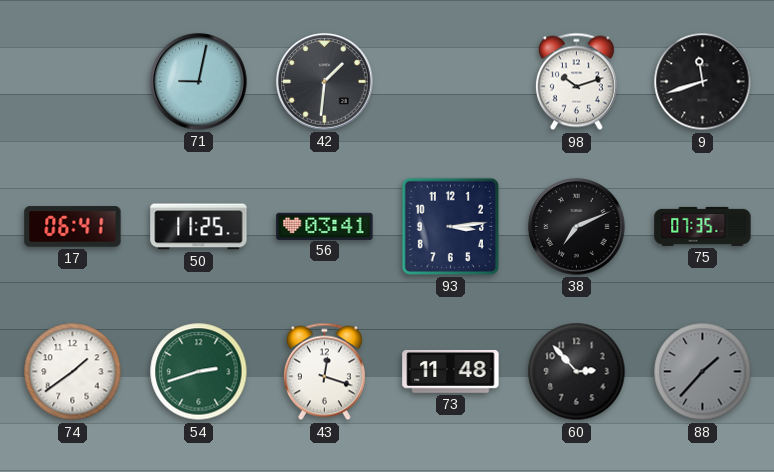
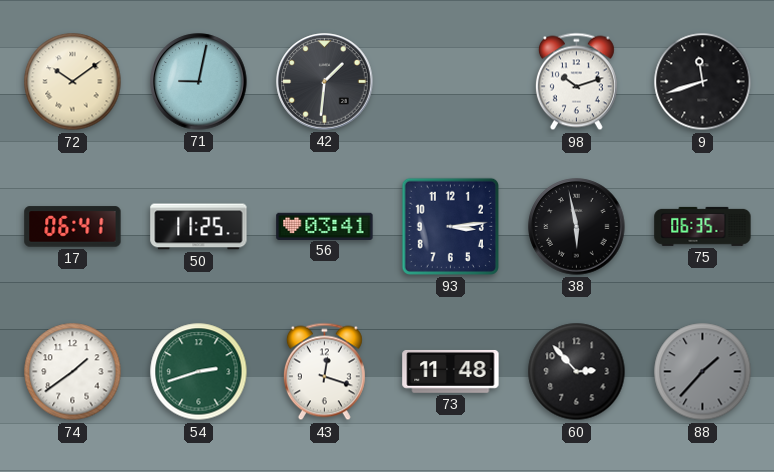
72: none -> 10:09
38: 7:11 -> 5:58
75: 07:35 -> 06:35
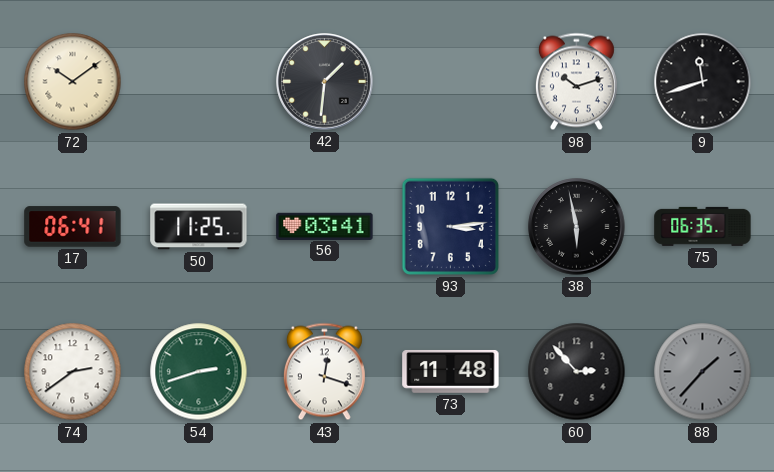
71: 9:02 -> none
74: 1:39 -> 2:39
